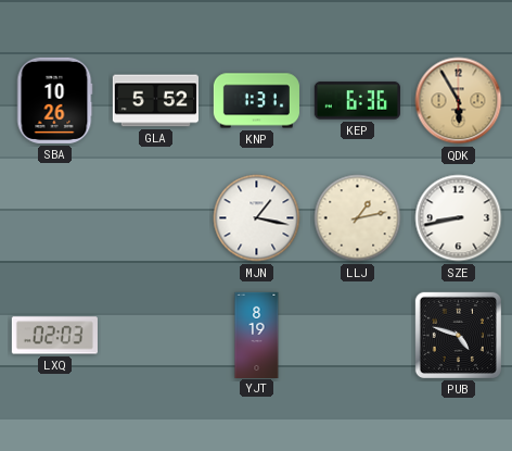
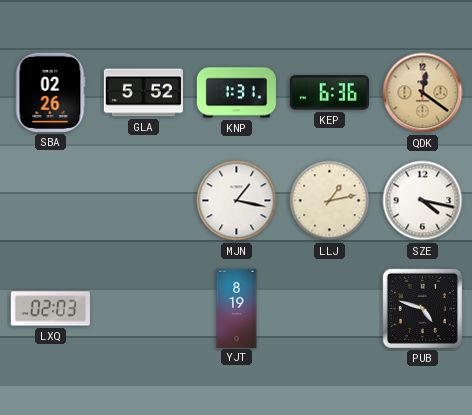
SBA: 10:26 -> 02:26
QDK: 5:55 -> 12:21
SZE: 8:43 -> 4:17
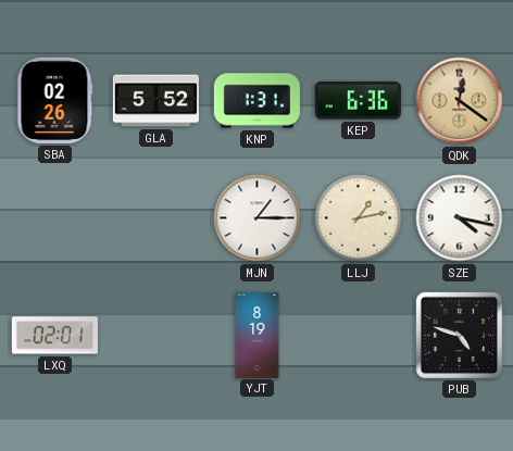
MJN: 1:17 -> 1:15
LXQ: 02:03 -> 02:01
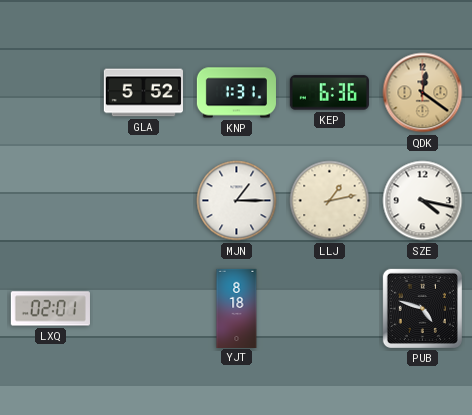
SBA: 02:26 -> none
YJT: 8:19 -> 8:18
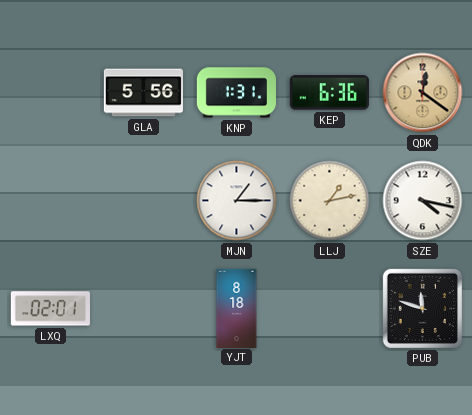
GLA: 5:52 -> 5:56
PUB: 4:48 -> 11:48
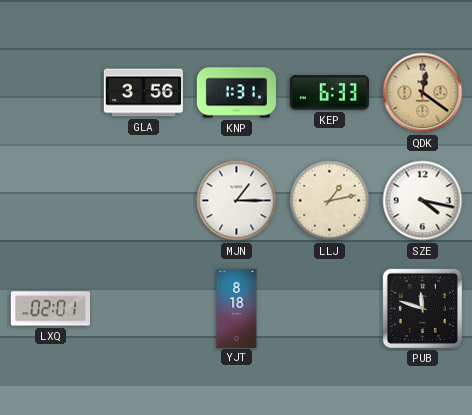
GLA: 5:56 -> 3:56
KEP: 6:36 -> 6:33
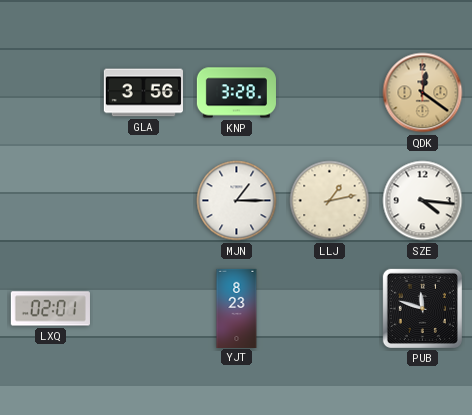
KNP: 1:31 -> 3:28
KEP: 6:33 -> none
SZE: 4:17 -> 4:16
YJT: 8:18 -> 8:23
